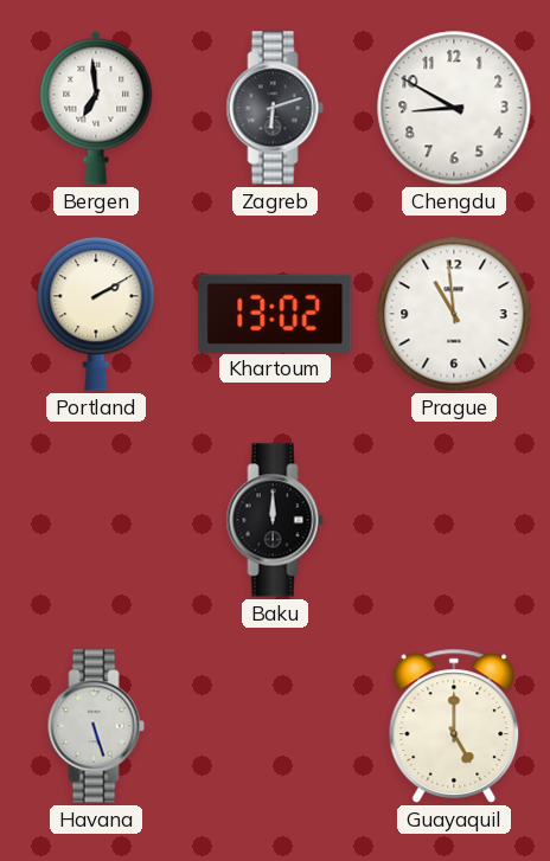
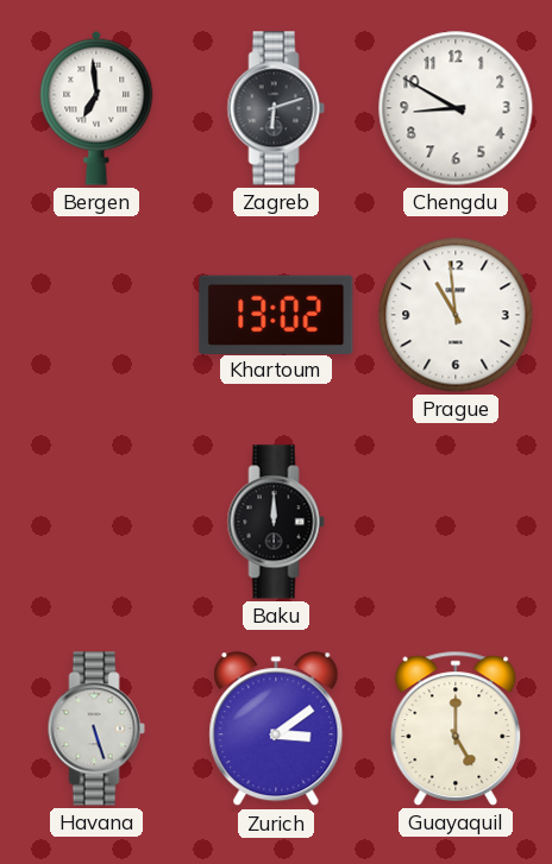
Portland: 2:10 -> none
Zurich: none -> 3:09
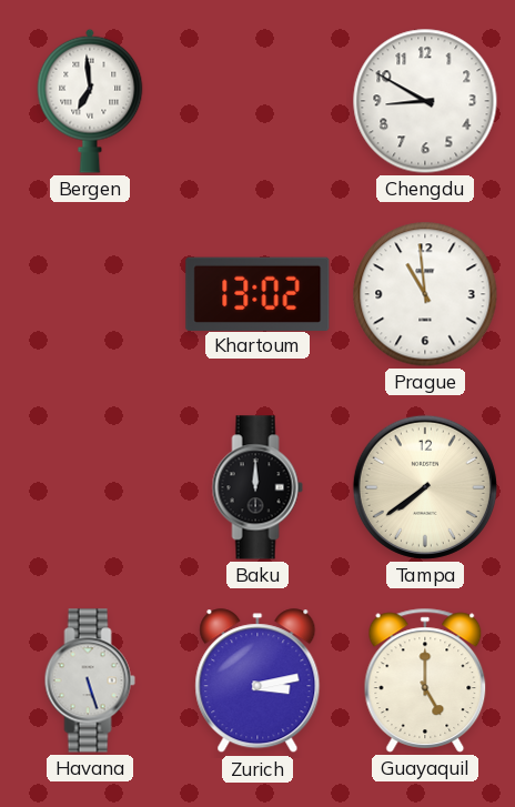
Zagreb: 6:12 -> none
Tampa: none -> 7:39
Zurich: 3:09 -> 3:13
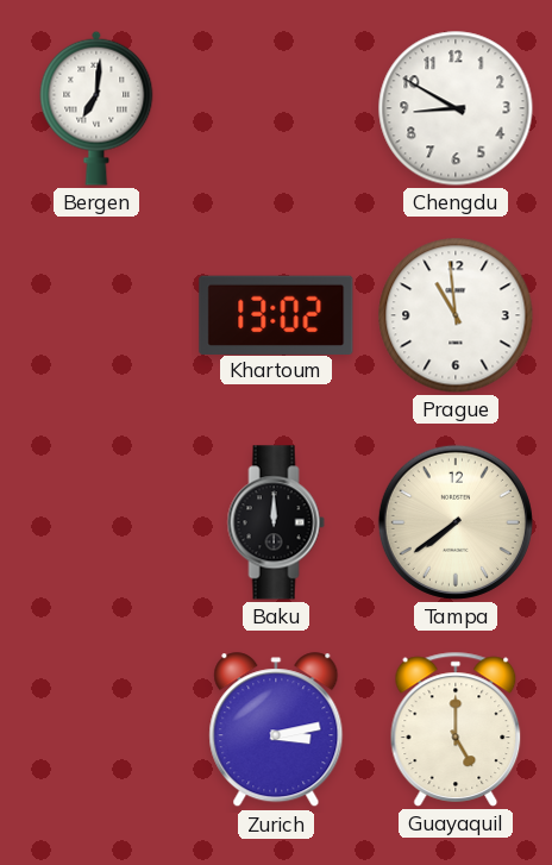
Bergen: 6:59 -> 7:01
Havana: 5:27 -> none
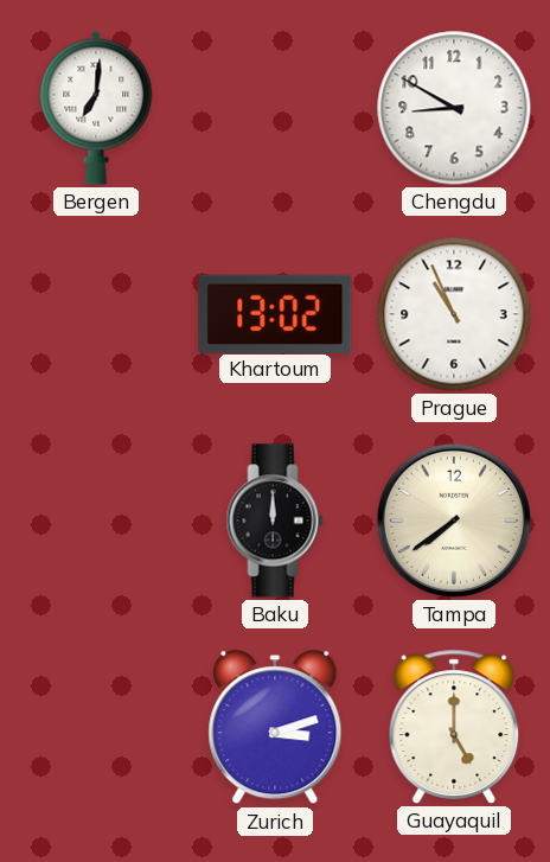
Prague: 10:59 -> 10:56
Zurich: 3:13 -> 3:12
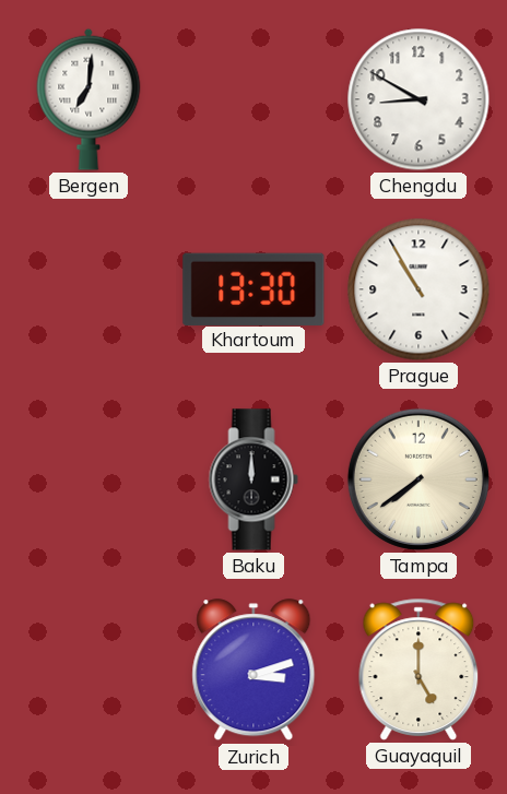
Khartoum: 13:02 -> 13:30
Prague: 10:56 -> 10:55
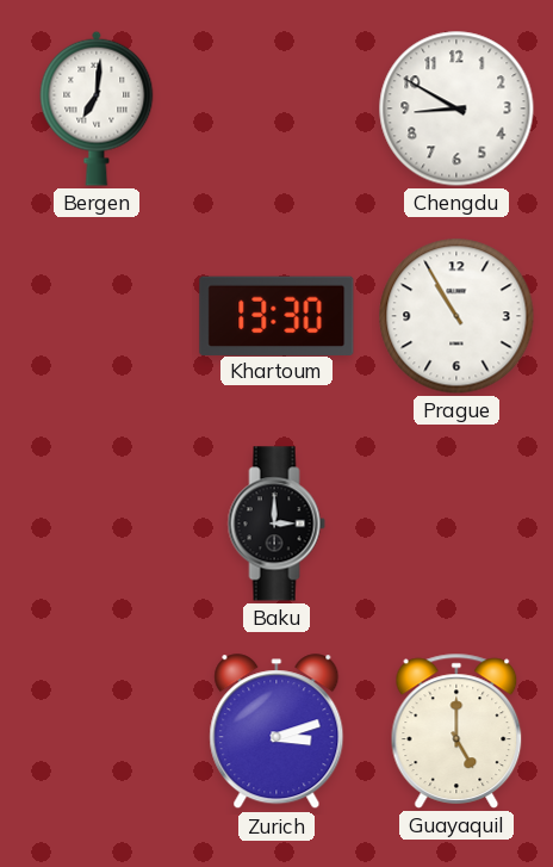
Baku: 12:00 -> 3:00
Tampa: 7:39 -> none
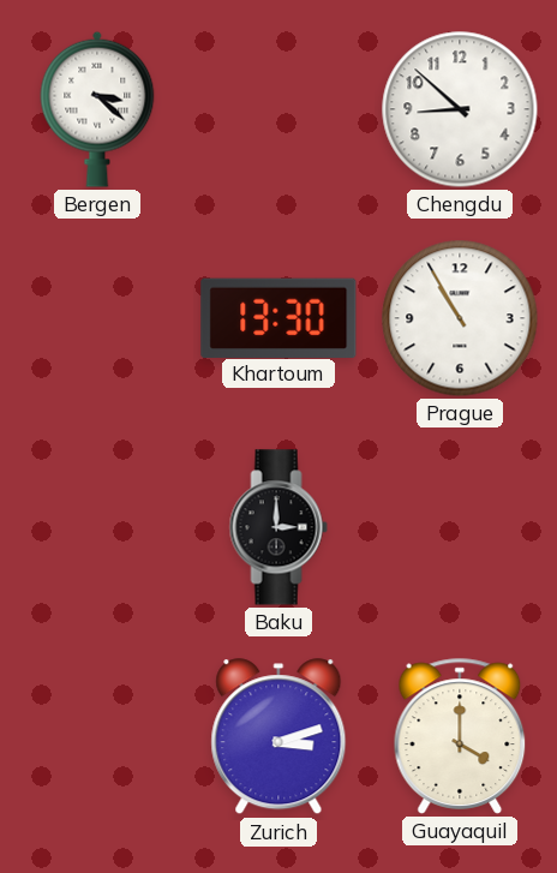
Bergen: 7:01 -> 3:22
Chengdu: 8:50 -> 8:52
Guayaquil: 5:00 -> 4:00
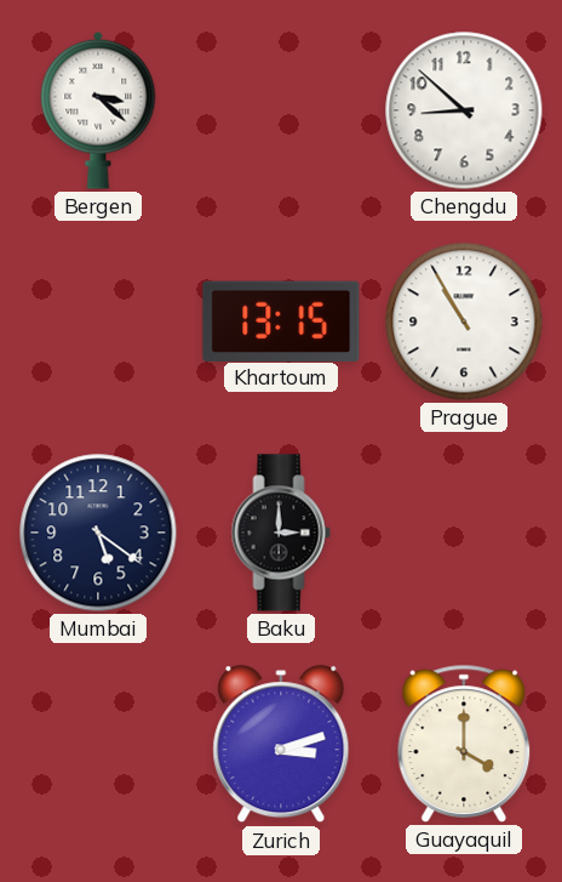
Khartoum: 13:30 -> 13:15
Mumbai: none -> 5:21
